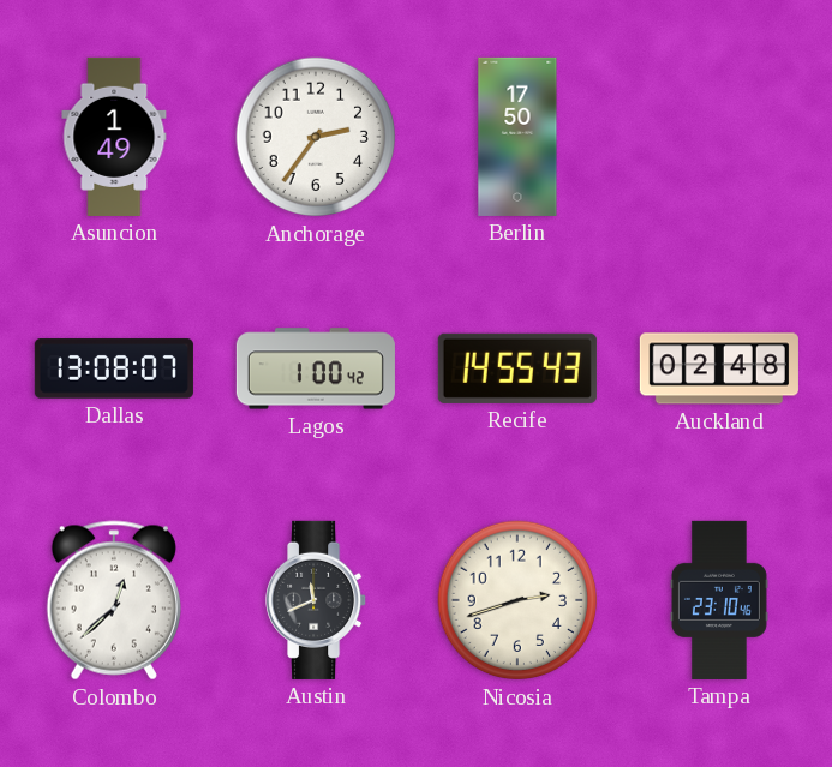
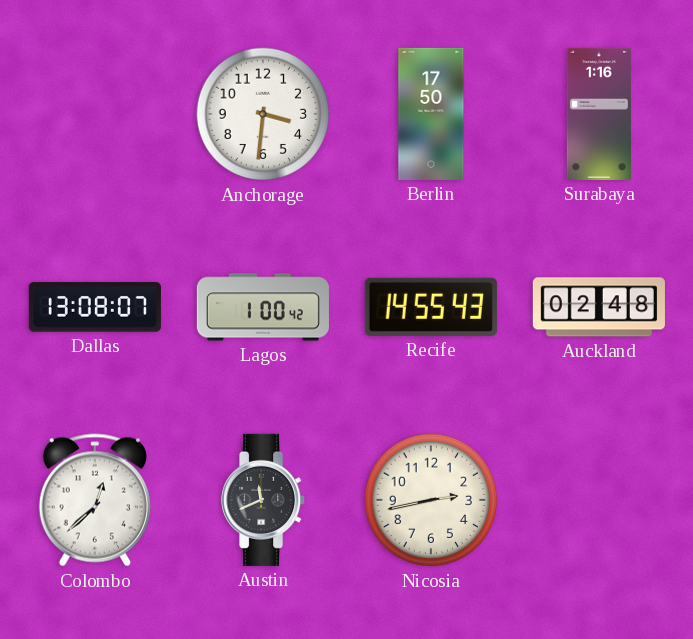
Asuncion: 1:49 -> none
Anchorage: 2:36 -> 3:31
Surabaya: none -> 1:16
Nicosia: 2:42 -> 2:43
Tampa: 23:10 -> none
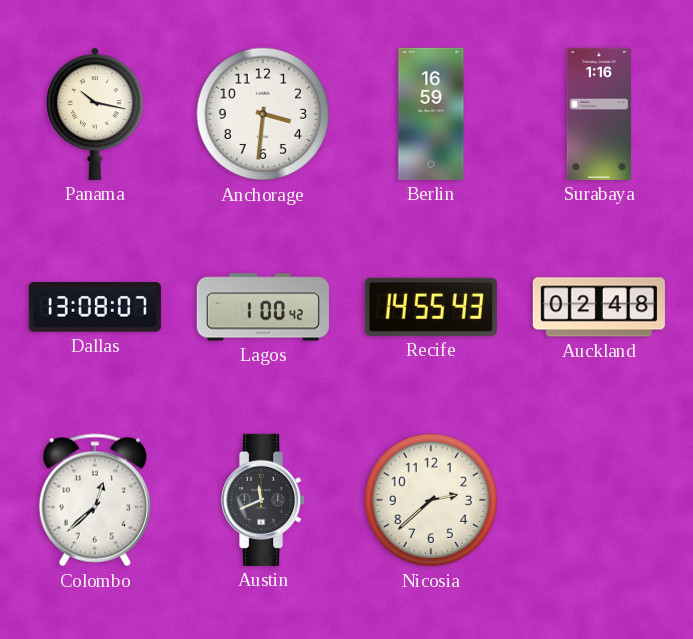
Panama: none -> 10:17
Berlin: 17:50 -> 16:59
Nicosia: 2:43 -> 2:38
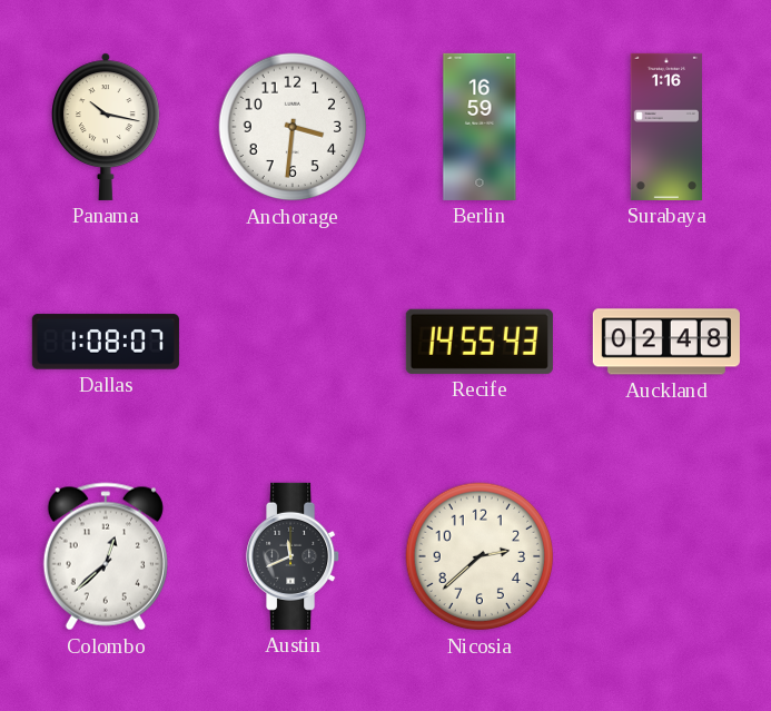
Dallas: 13:08 -> 1:08
Lagos: 1:00 -> none
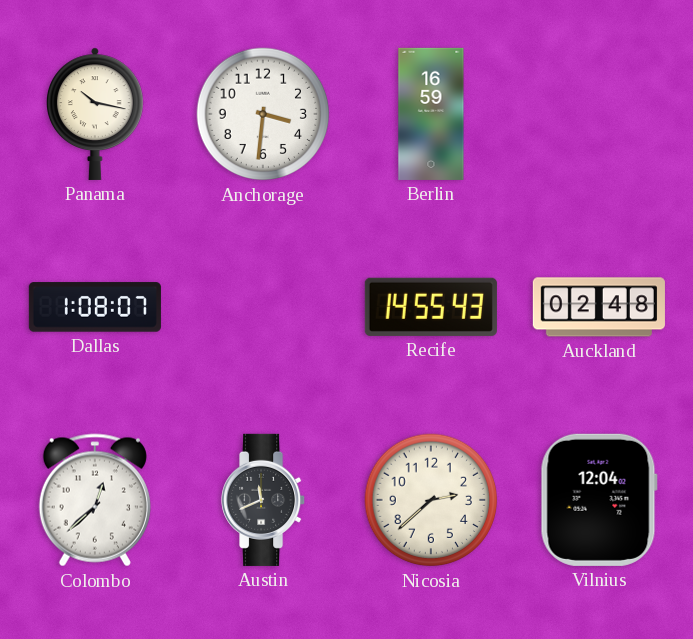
Surabaya: 1:16 -> none
Vilnius: none -> 12:04
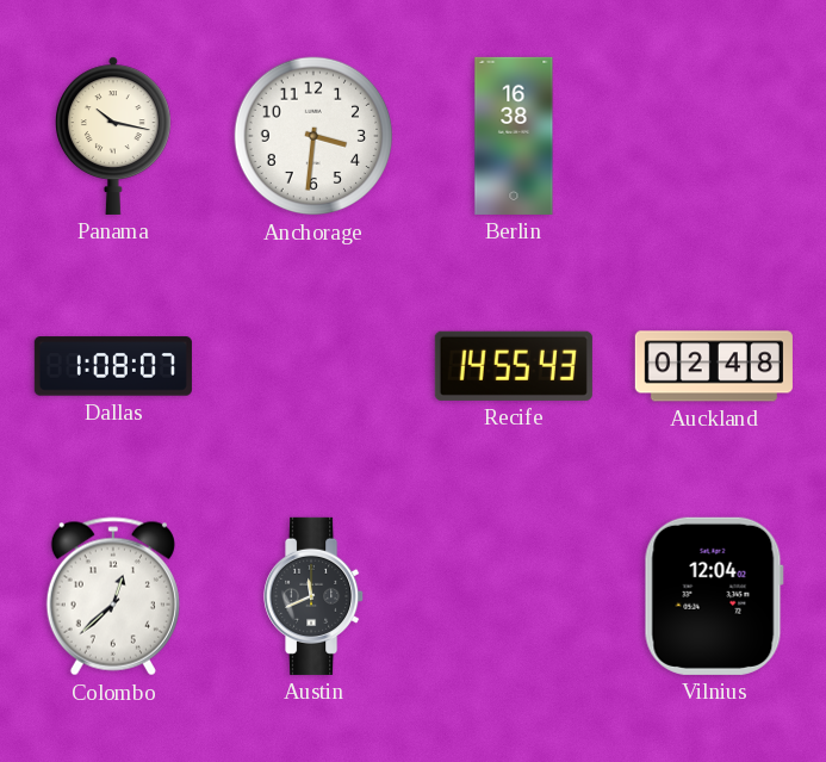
Berlin: 16:59 -> 16:38
Nicosia: 2:38 -> none
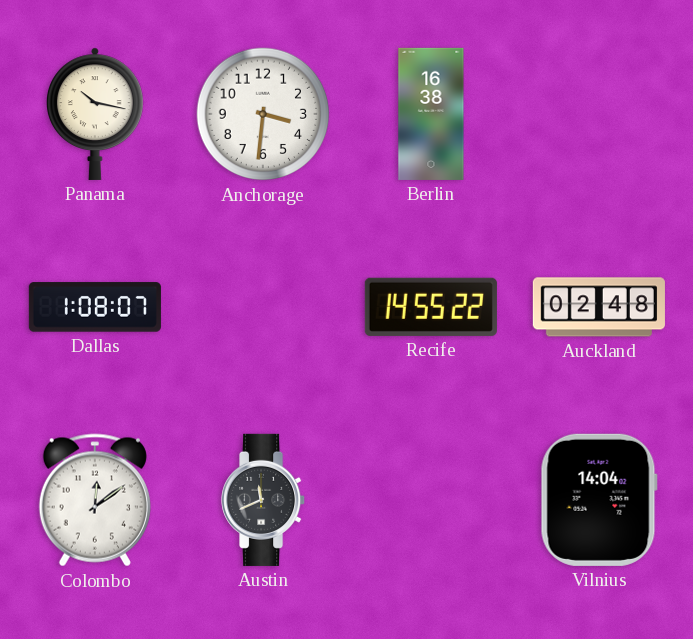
Recife: 14:55:43 -> 14:55:22
Colombo: 12:38 -> 12:09
Vilnius: 12:04 -> 14:04
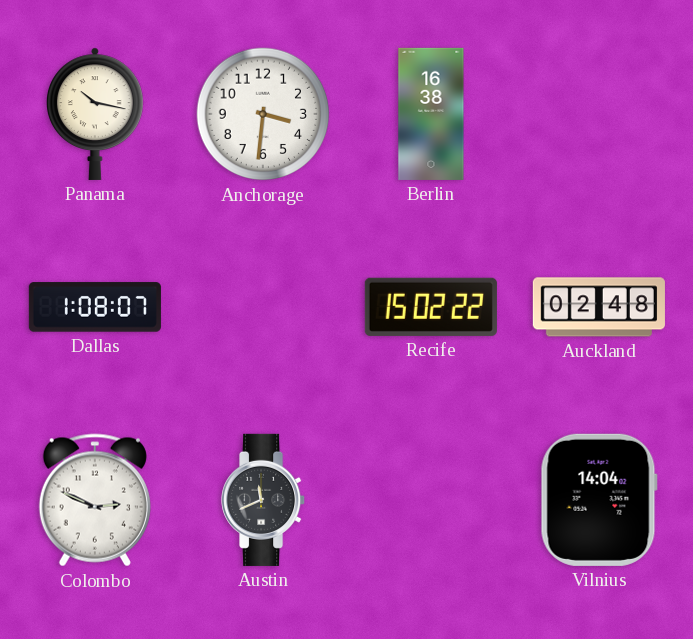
Recife: 14:55 -> 15:02
Colombo: 12:09 -> 2:49
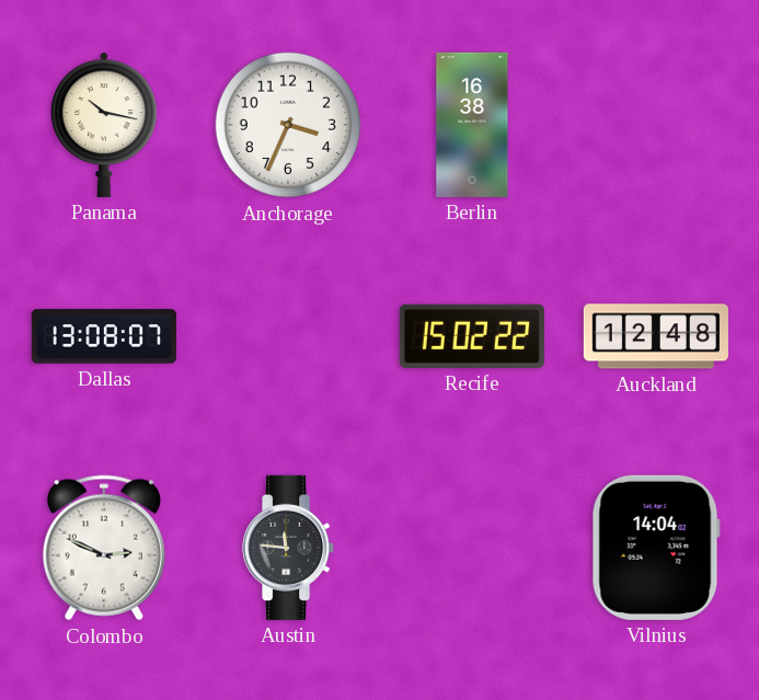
Anchorage: 3:31 -> 3:34
Dallas: 1:08 -> 13:08
Auckland: 02:48 -> 12:48
Austin: 11:41 -> 11:46
